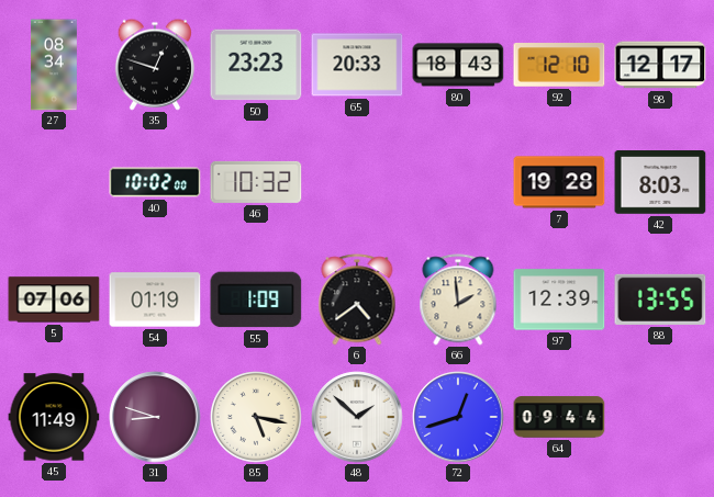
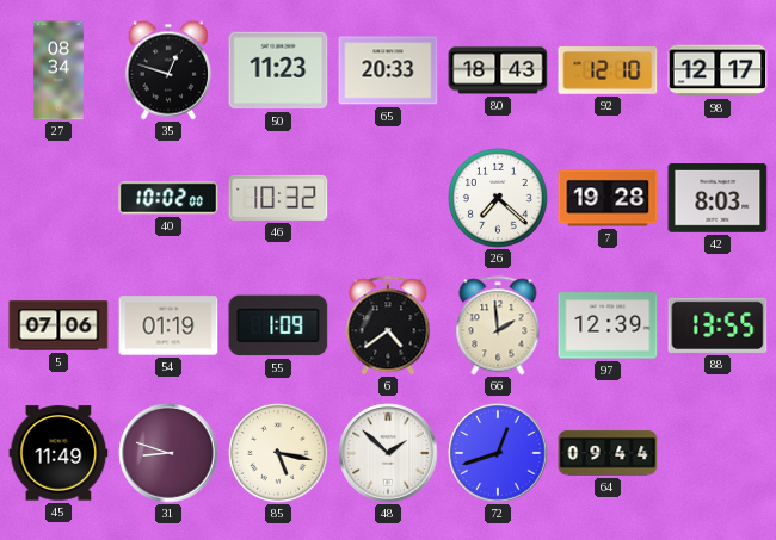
50: 23:23 -> 11:23
26: none -> 7:22
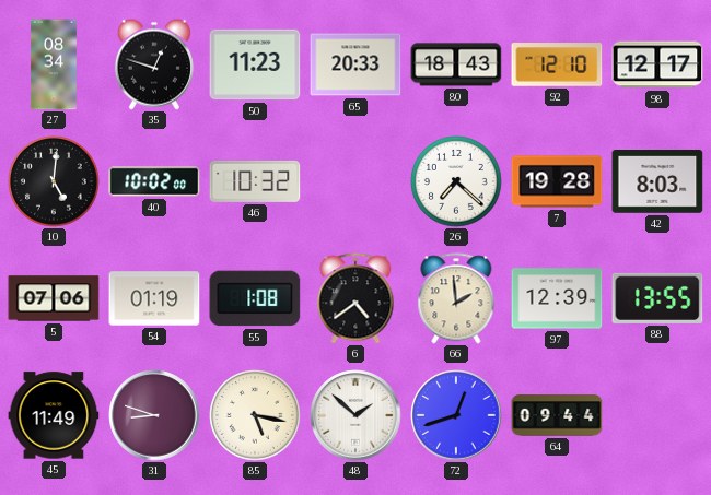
10: none -> 5:01
55: 1:09 -> 1:08
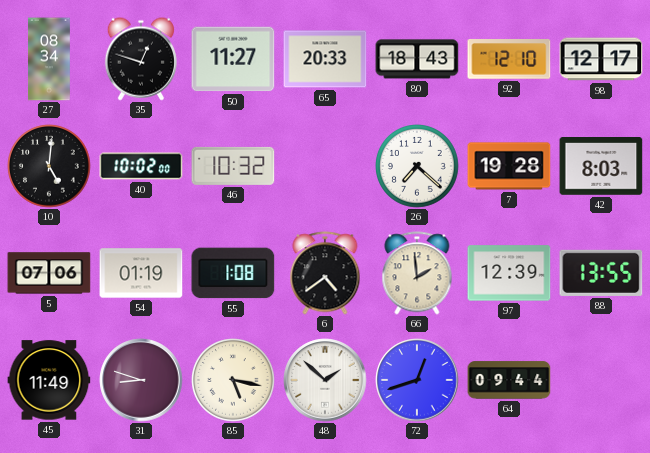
50: 11:23 -> 11:27
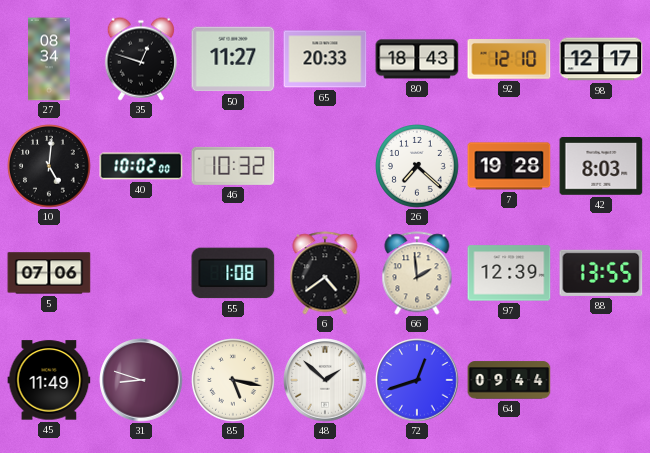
54: 01:19 -> none
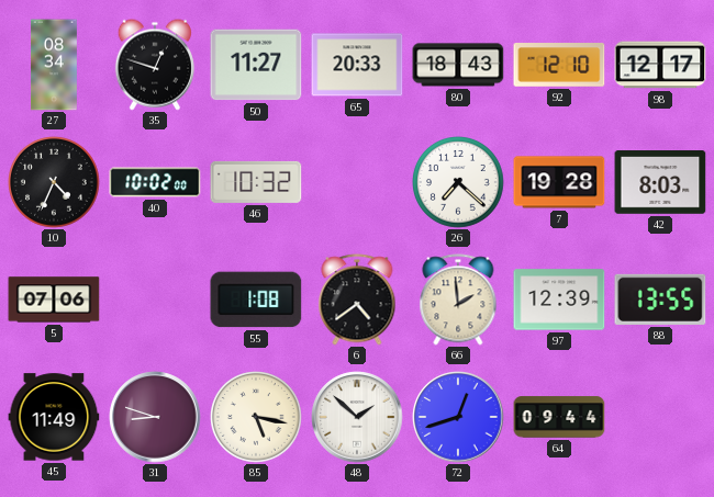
10: 5:01 -> 4:34
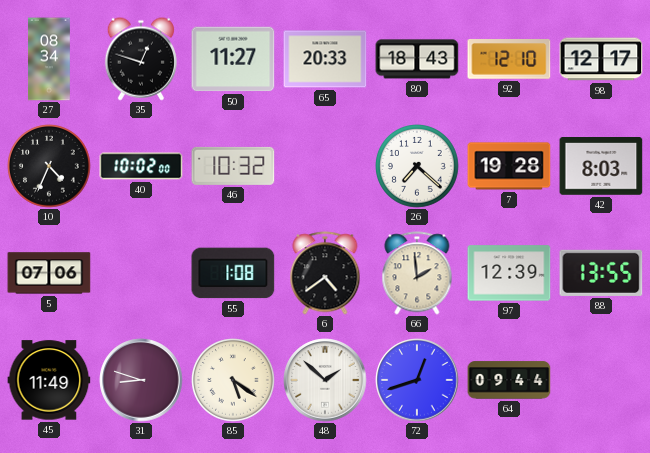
85: 5:17 -> 5:21
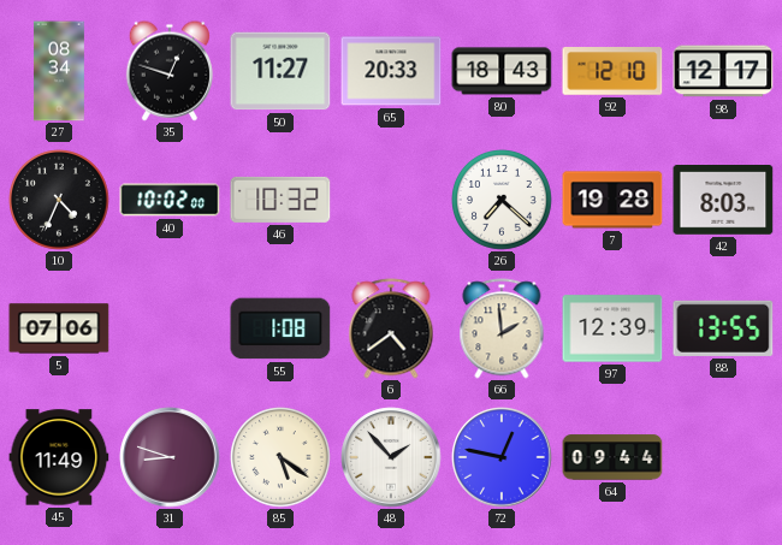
48: 1:52 -> 1:53
72: 12:42 -> 12:47
